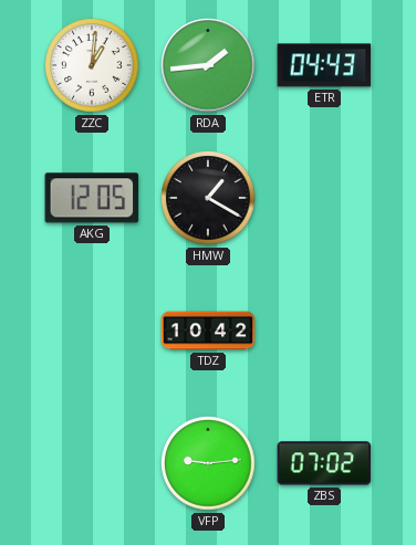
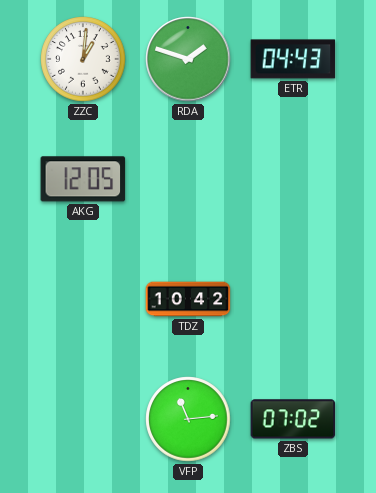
RDA: 1:44 -> 1:48
HMW: 1:20 -> none
VFP: 9:14 -> 11:14
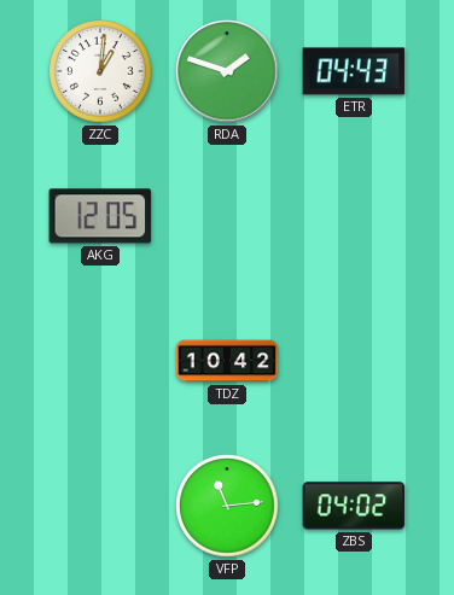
ZBS: 07:02 -> 04:02
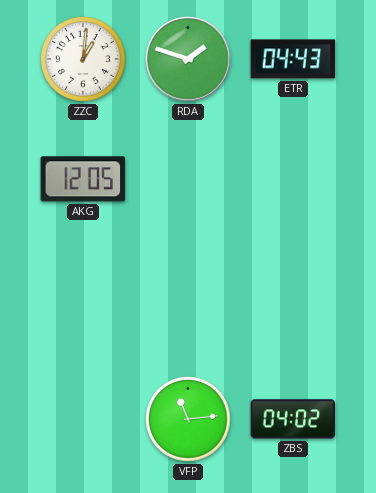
TDZ: 10:42 -> none
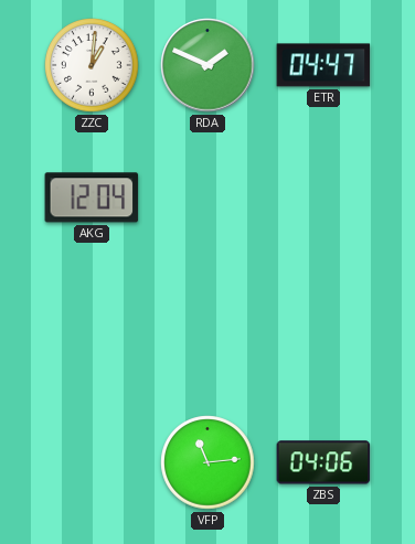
RDA: 1:48 -> 1:49
ETR: 04:43 -> 04:47
AKG: 12:05 -> 12:04
ZBS: 04:02 -> 04:06
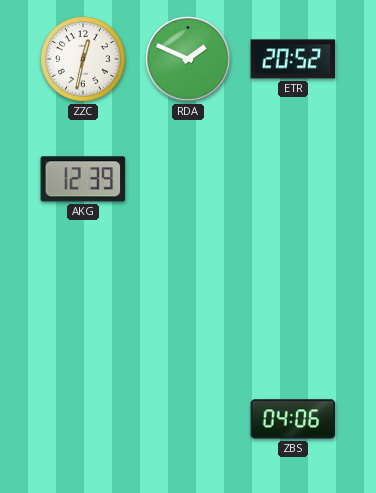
ZZC: 1:01 -> 12:32
ETR: 04:47 -> 20:52
AKG: 12:04 -> 12:39
VFP: 11:14 -> none
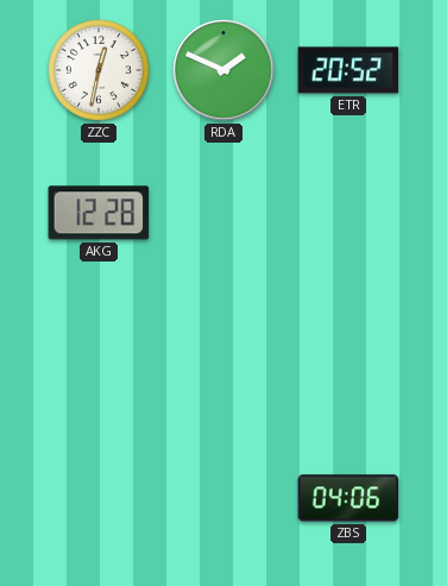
AKG: 12:39 -> 12:28
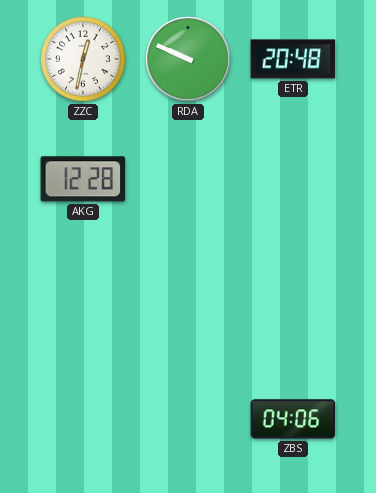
RDA: 1:49 -> 9:49
ETR: 20:52 -> 20:48
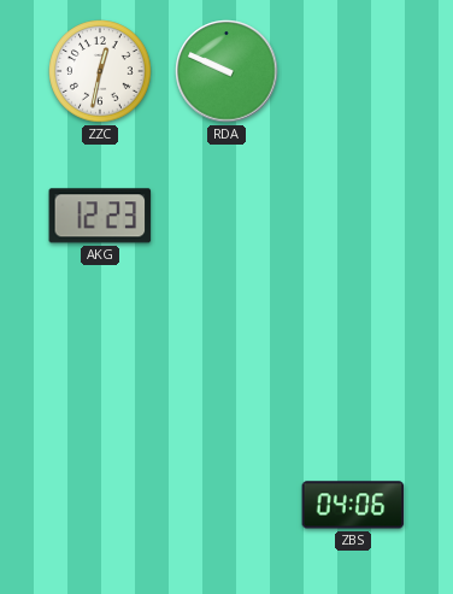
ETR: 20:48 -> none
AKG: 12:28 -> 12:23
